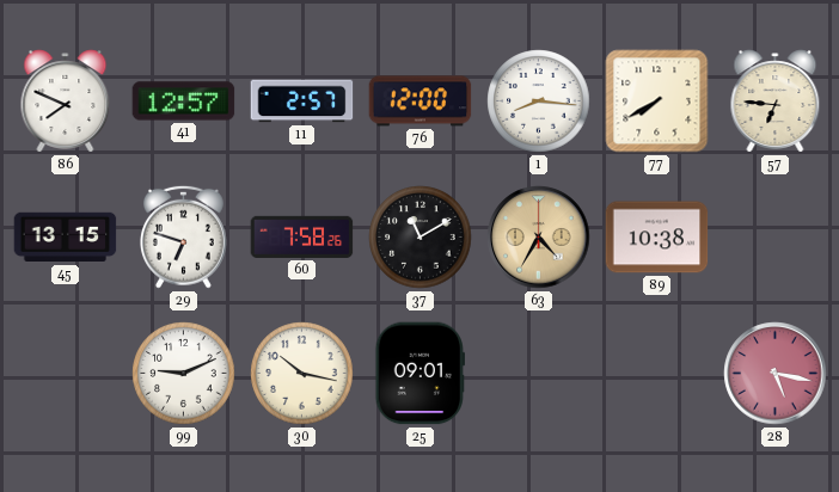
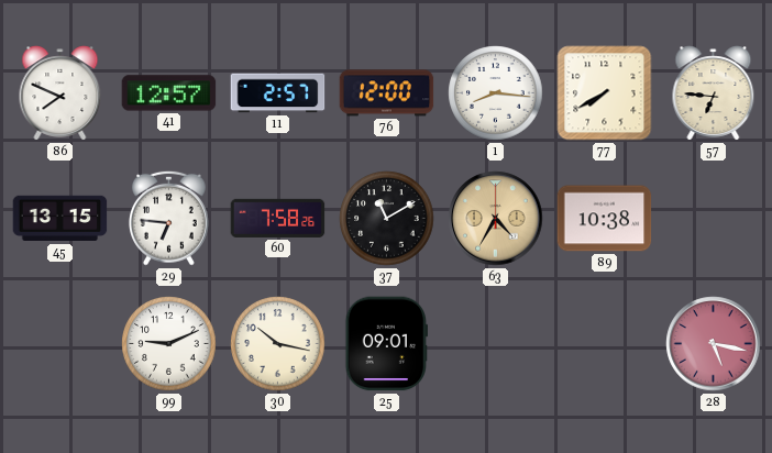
29: 6:48 -> 6:46
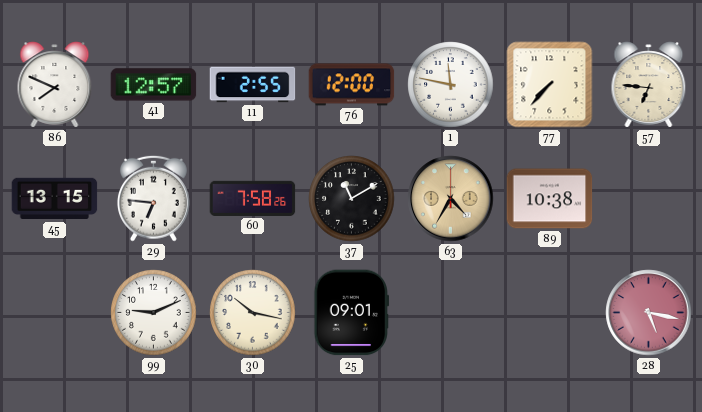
11: 2:57 -> 2:55
1: 8:16 -> 11:47
77: 7:40 -> 7:37
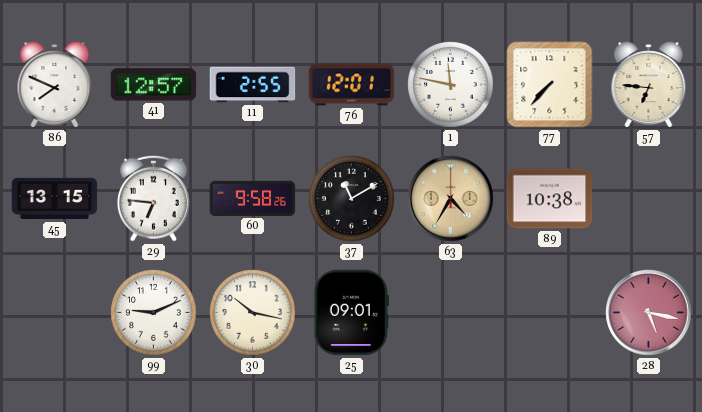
76: 12:00 -> 12:01
60: 7:58 -> 9:58
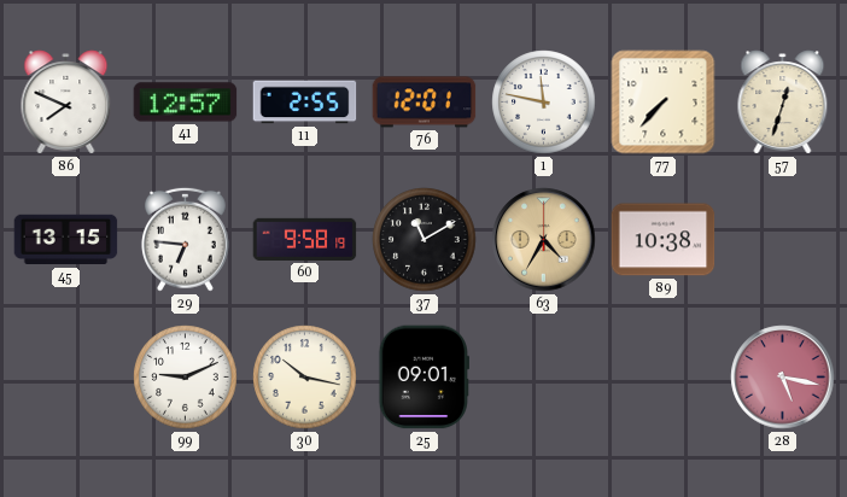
57: 6:46 -> 12:33
60: 9:58:26 -> 9:58:19
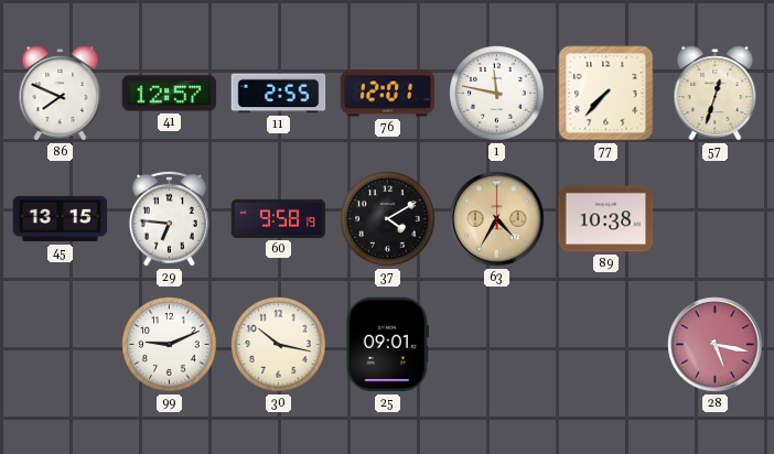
37: 11:10 -> 4:10
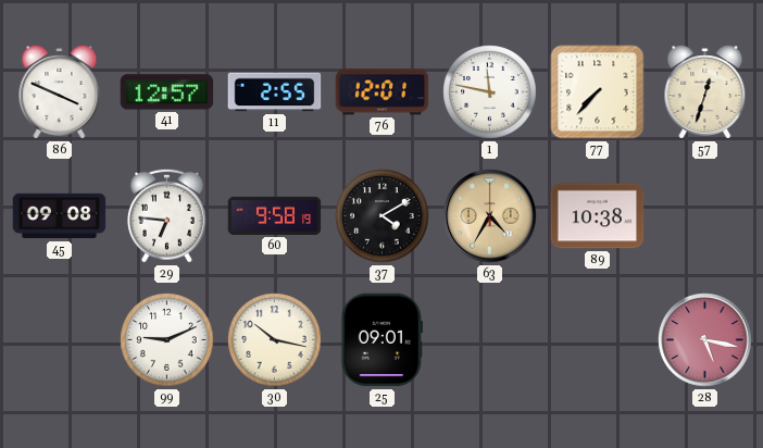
86: 7:49 -> 3:49
45: 13:15 -> 09:08
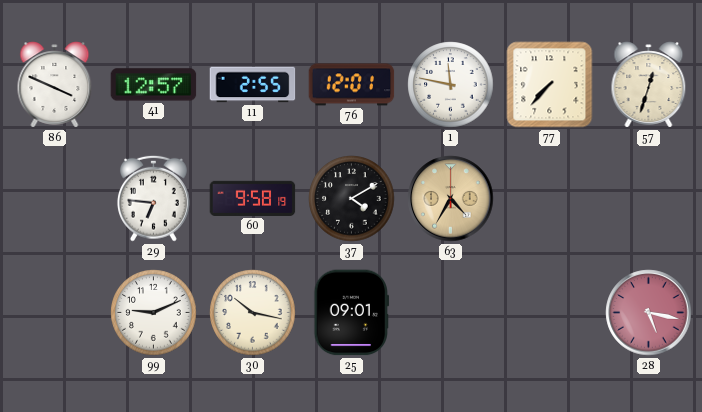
45: 09:08 -> none
89: 10:38 -> none
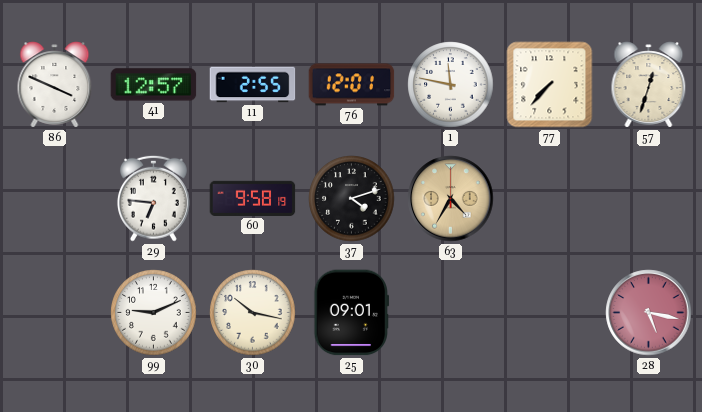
37: 4:10 -> 4:12
